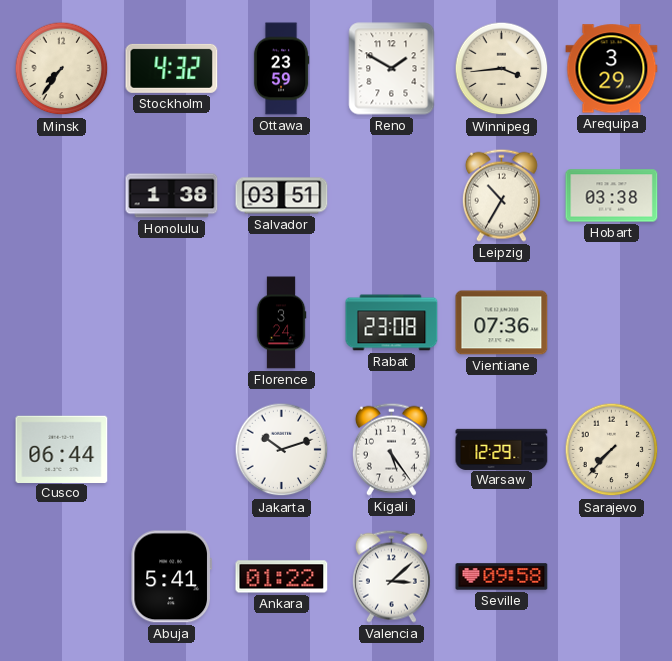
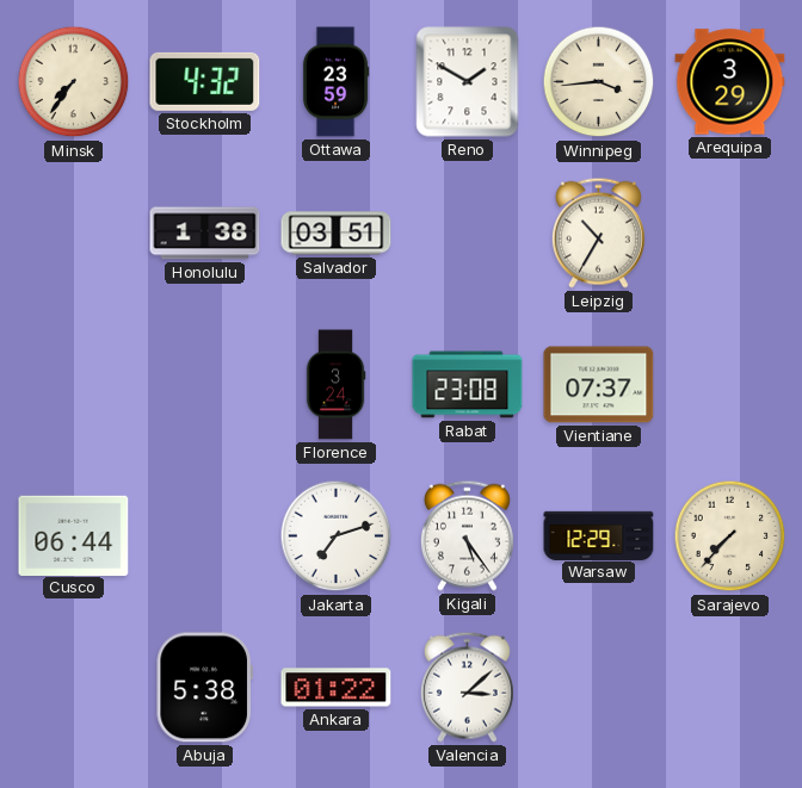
Hobart: 03:38 -> none
Vientiane: 07:36 -> 07:37
Jakarta: 10:12 -> 7:12
Abuja: 5:41 -> 5:38
Seville: 09:58 -> none
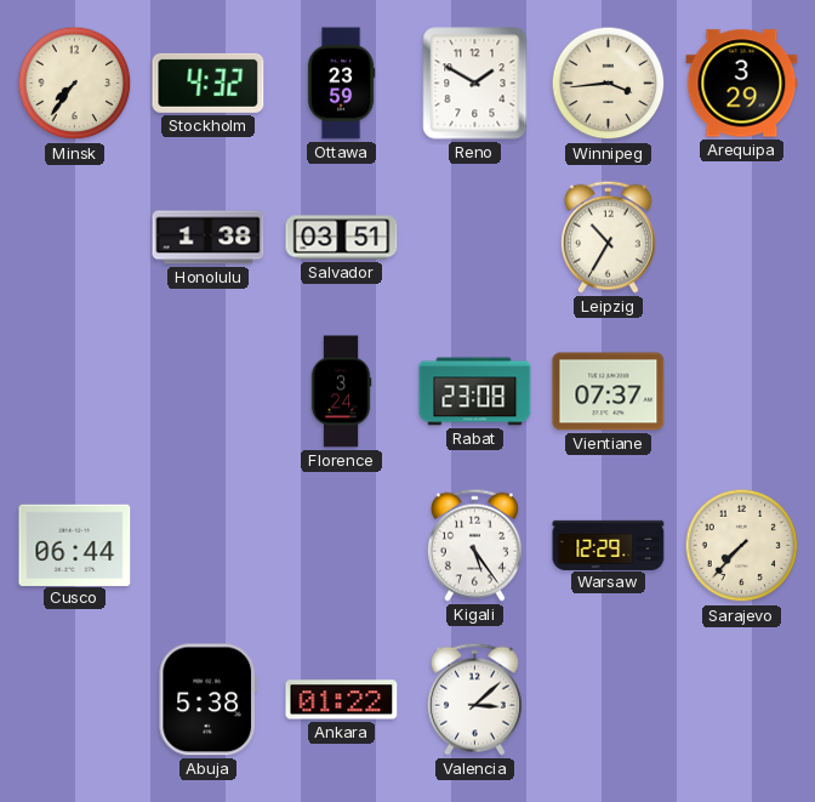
Jakarta: 7:12 -> none
